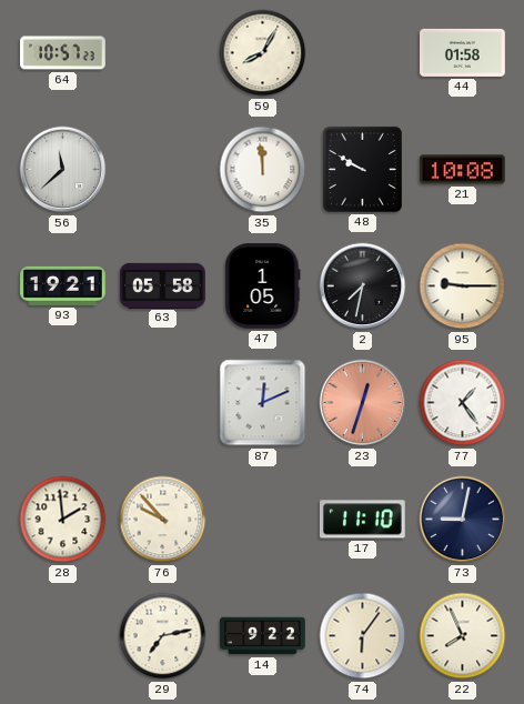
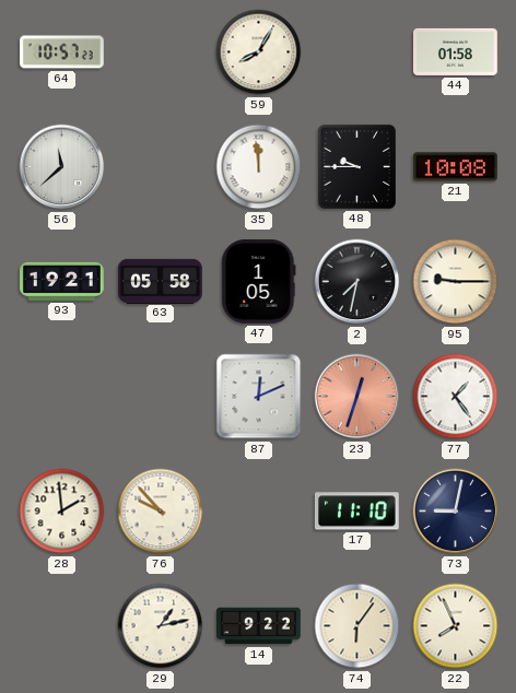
48: 9:50 -> 9:45
29: 7:13 -> 1:13
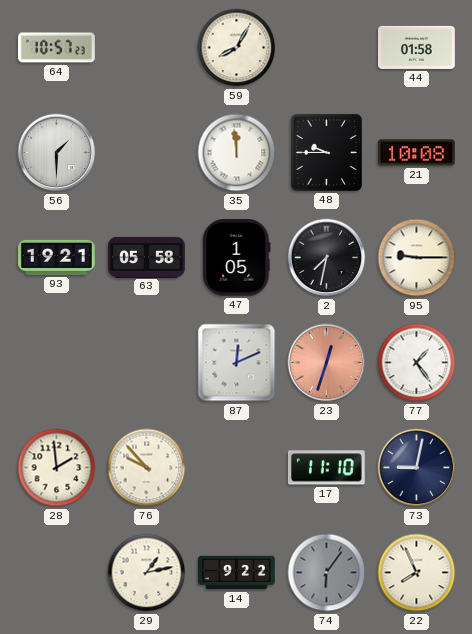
56: 11:38 -> 1:30
74 dial: cream -> grey
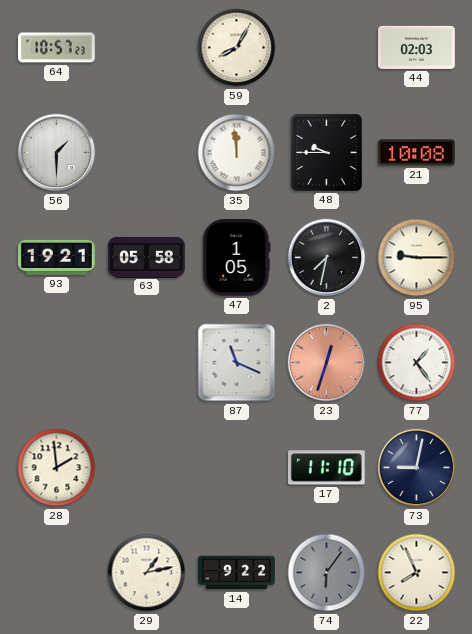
44: 01:58 -> 02:03
87: 12:11 -> 11:19
76: 9:53 -> none
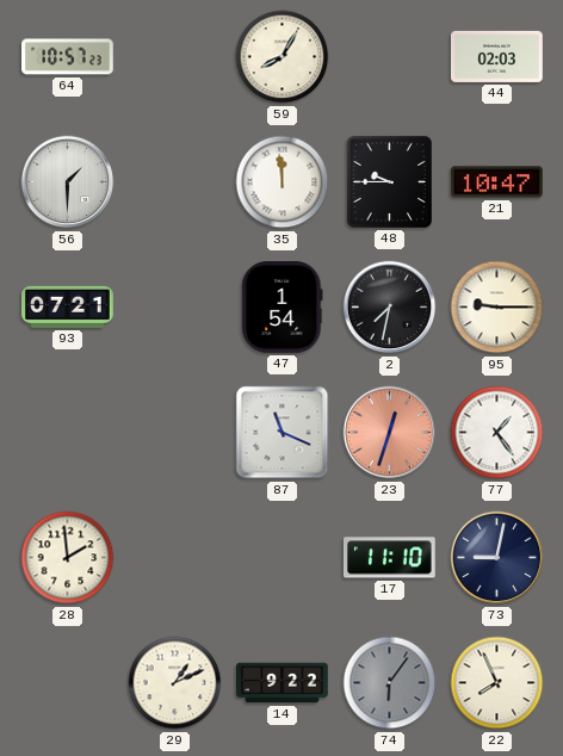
21: 10:08 -> 10:47
93: 19:21 -> 07:21
63: 05:58 -> none
47: 1:05 -> 1:54
29: 1:13 -> 1:11
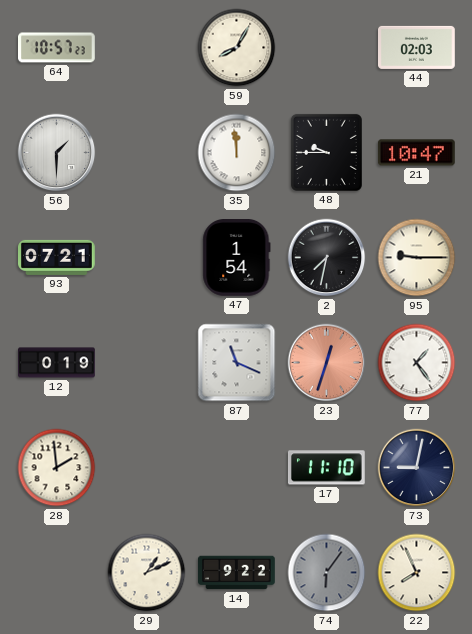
12: none -> 0:19
